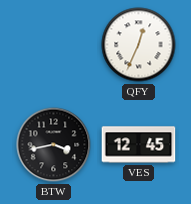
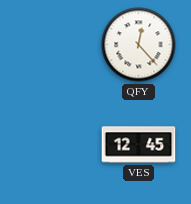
QFY: 12:34 -> 12:23
BTW: 3:43 -> none
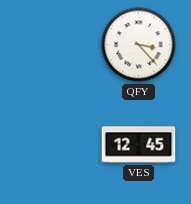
QFY: 12:23 -> 3:23
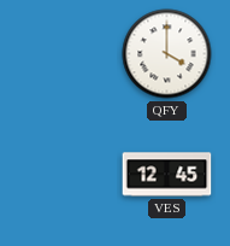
QFY: 3:23 -> 4:00
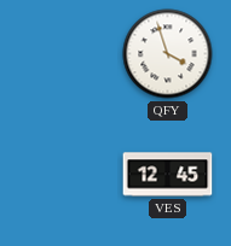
QFY: 4:00 -> 3:57
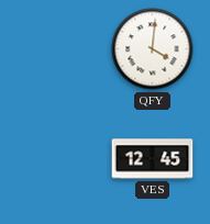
QFY: 3:57 -> 4:01
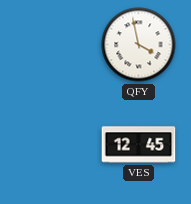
QFY: 4:01 -> 3:58
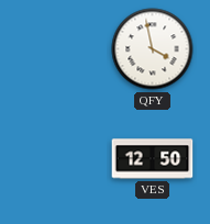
VES: 12:45 -> 12:50
